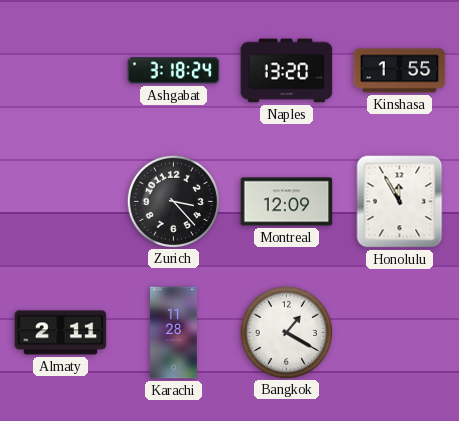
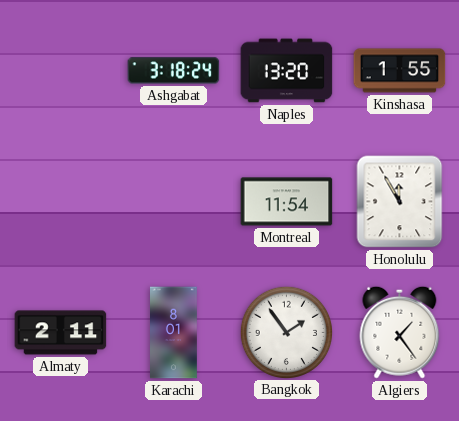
Zurich: 3:23 -> none
Montreal: 12:09 -> 11:54
Karachi: 11:28 -> 8:01
Bangkok: 1:20 -> 1:54
Algiers: none -> 1:24
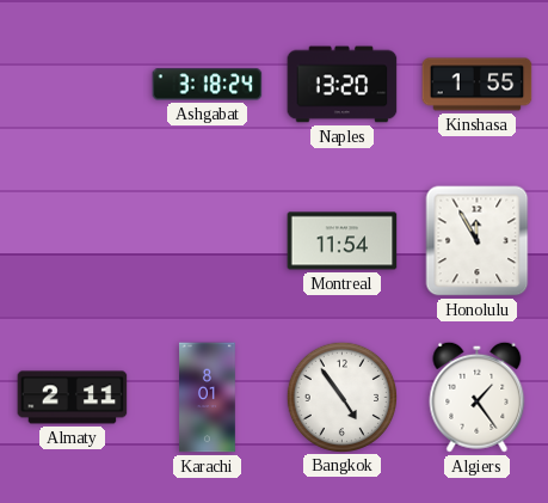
Bangkok: 1:54 -> 4:54
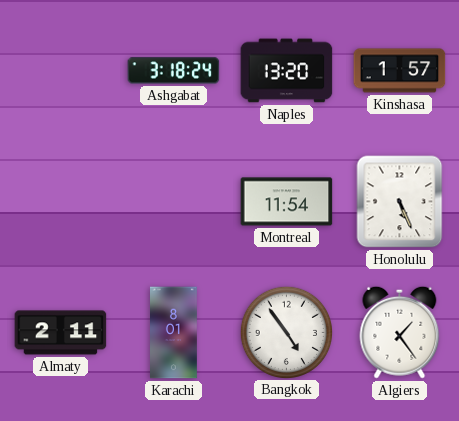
Kinshasa: 1:55 -> 1:57
Honolulu: 11:55 -> 5:26
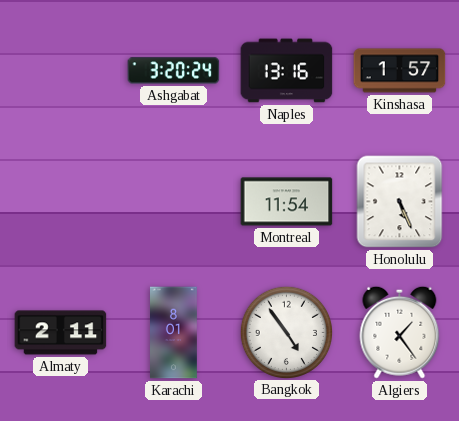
Ashgabat: 3:18 -> 3:20
Naples: 13:20 -> 13:16
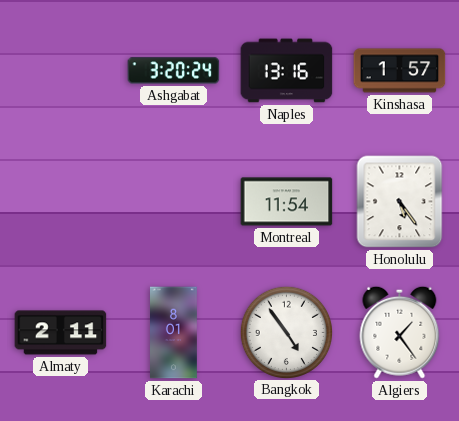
Honolulu: 5:26 -> 5:24
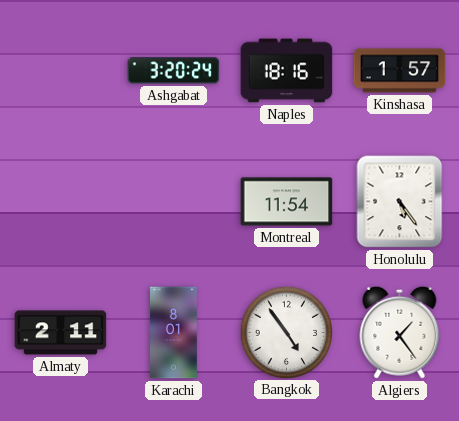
Naples: 13:16 -> 18:16
